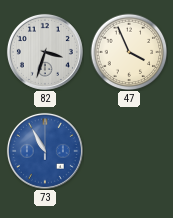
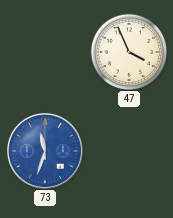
82: 3:33 -> none
73: 10:55 -> 11:33
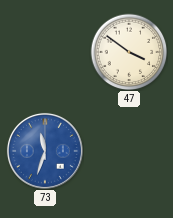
47: 3:56 -> 3:51
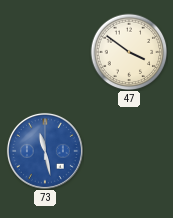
73: 11:33 -> 11:28
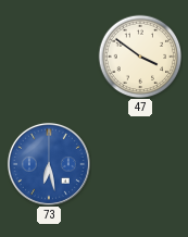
73: 11:28 -> 6:28
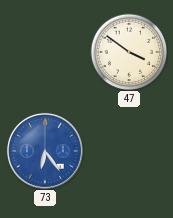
73: 6:28 -> 6:24
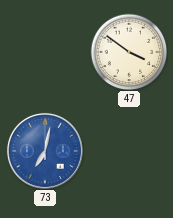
73: 6:24 -> 7:02
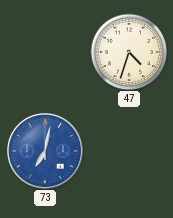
47: 3:51 -> 4:33
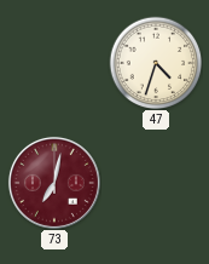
73 dial: blue -> burgundy
